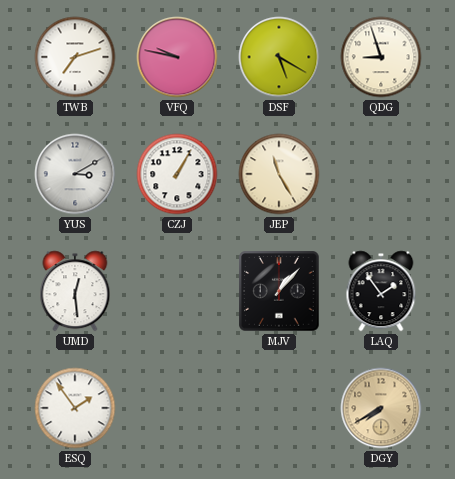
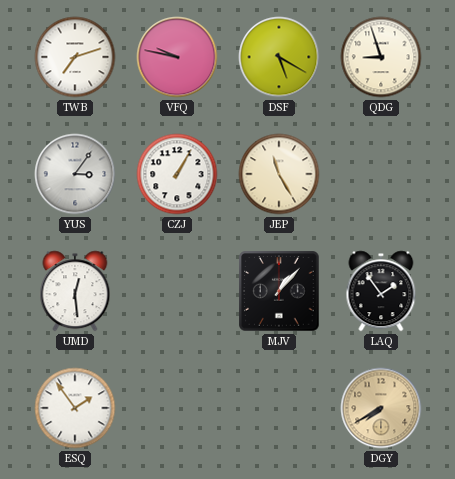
YUS: 3:10 -> 3:06
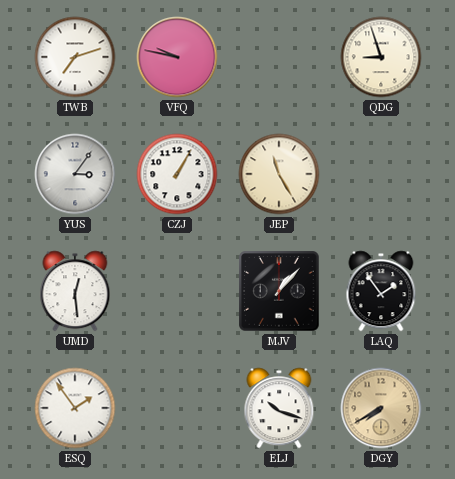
DSF: 5:20 -> none
ELJ: none -> 10:18
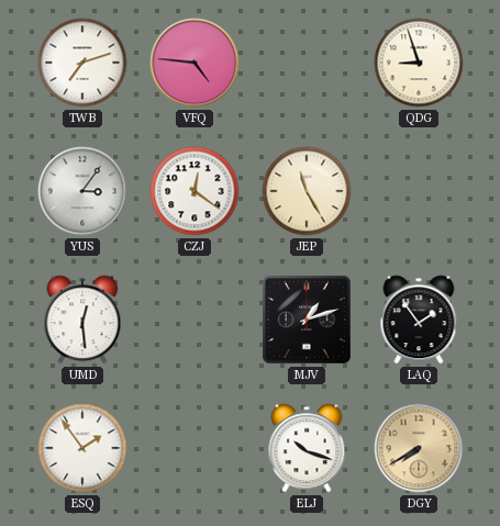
VFQ: 9:47 -> 4:46
CZJ: 1:05 -> 12:21
MJV: 1:07 -> 1:12
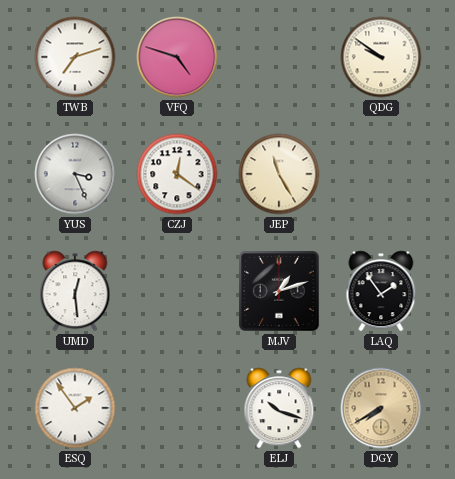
VFQ: 4:46 -> 4:48
QDG: 8:57 -> 9:51
YUS: 3:06 -> 3:26
